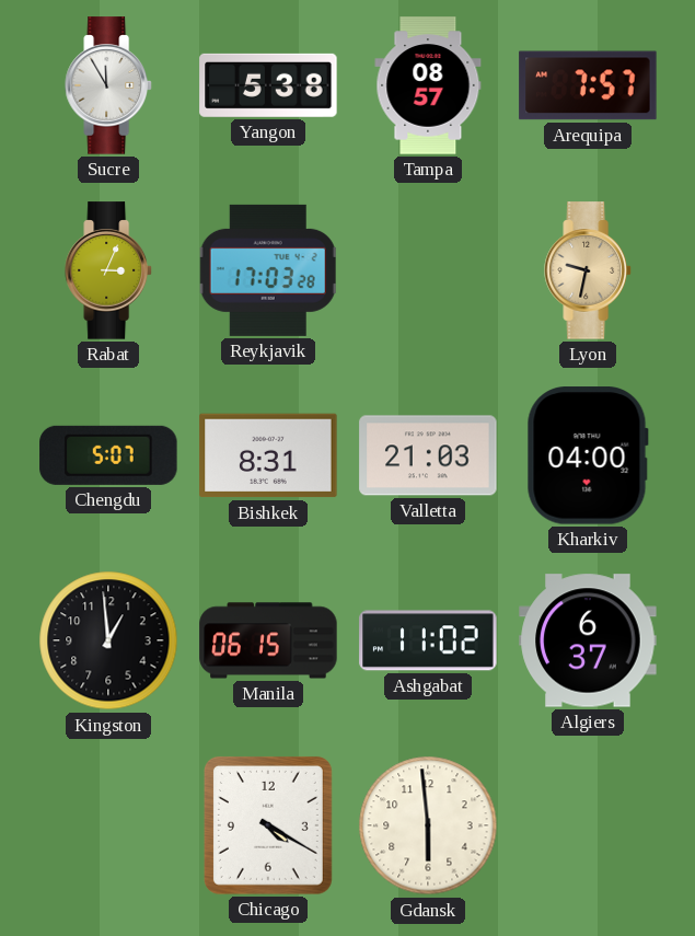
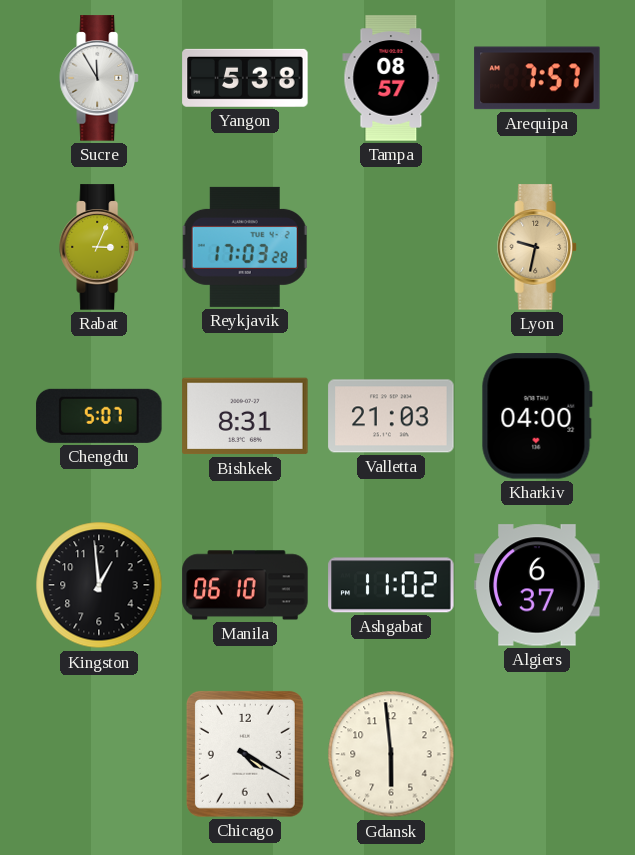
Manila: 06:15 -> 06:10
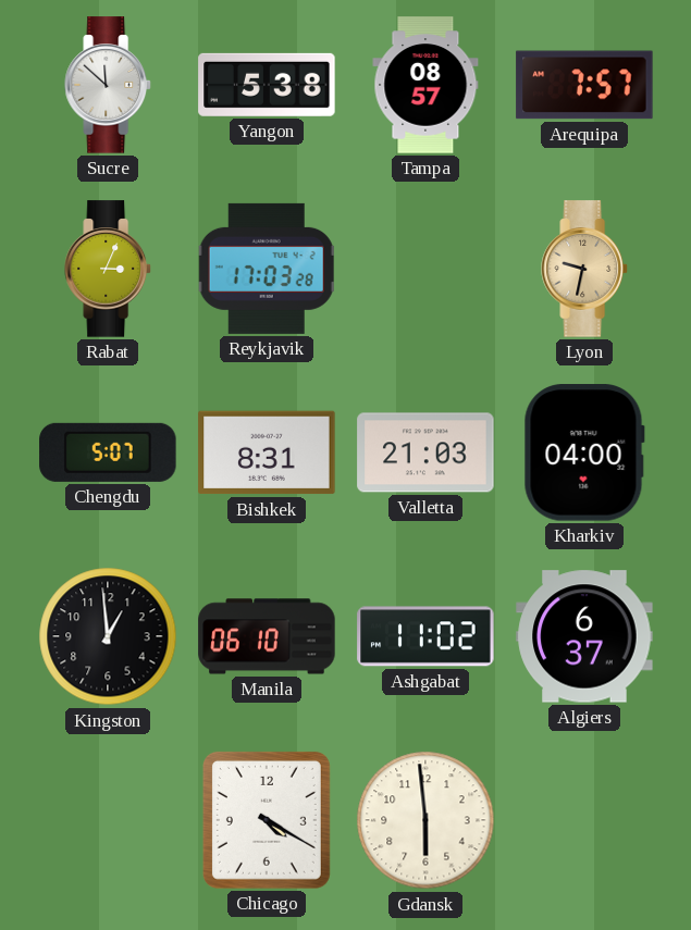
Sucre: 11:55 -> 11:52
